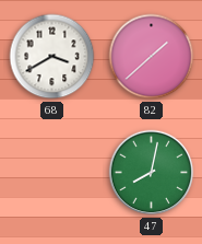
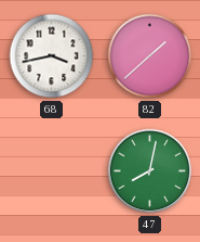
68: 3:40 -> 3:43
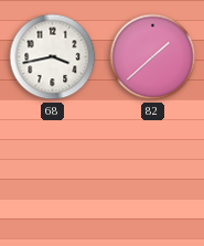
47: 8:02 -> none
